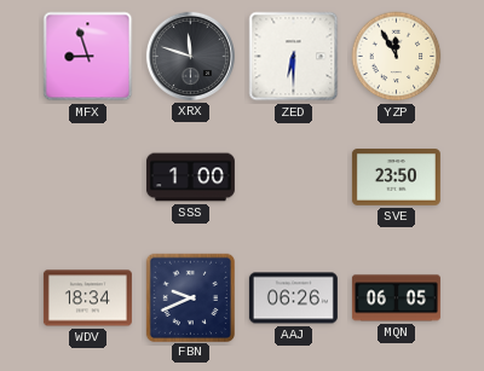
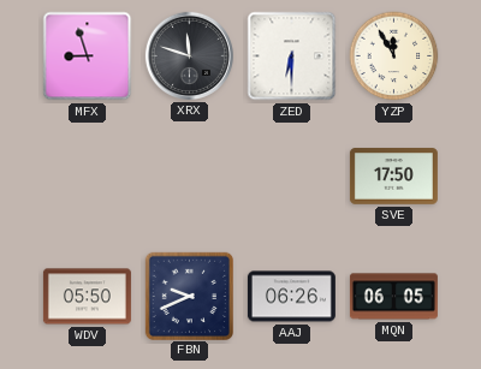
SSS: 1:00 -> none
SVE: 23:50 -> 17:50
WDV: 18:34 -> 05:50
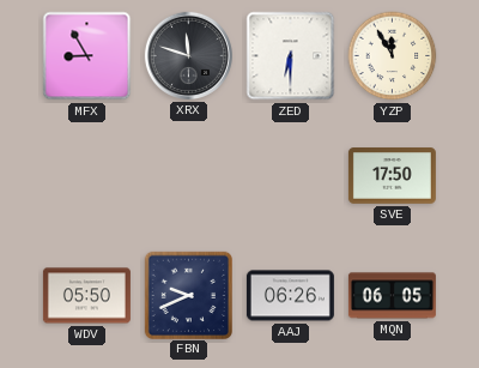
MFX: 8:57 -> 8:55
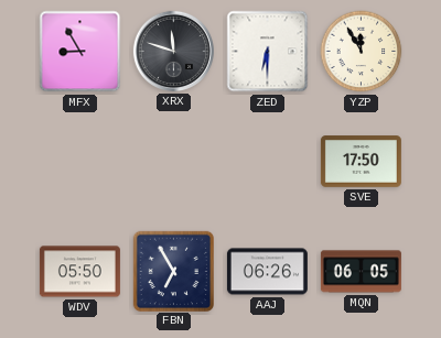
FBN: 9:41 -> 6:55
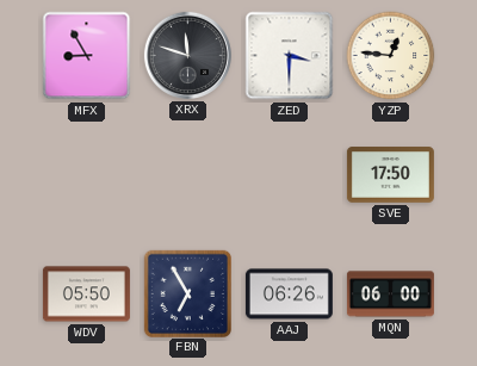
ZED: 6:30 -> 3:30
YZP: 11:55 -> 12:46
MQN: 06:05 -> 06:00
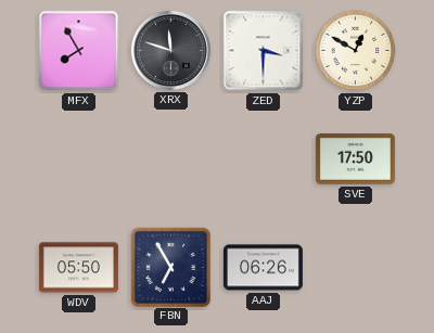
MFX: 8:55 -> 7:55
YZP: 12:46 -> 12:50
MQN: 06:00 -> none
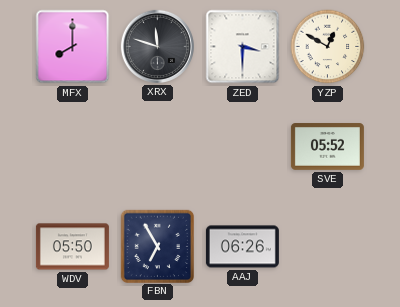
MFX: 7:55 -> 8:00
SVE: 17:50 -> 05:52
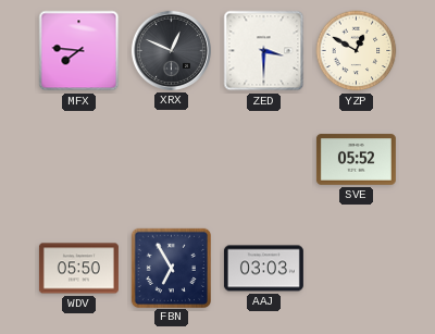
MFX: 8:00 -> 7:46
XRX: 11:48 -> 12:49
AAJ: 06:26 -> 03:03
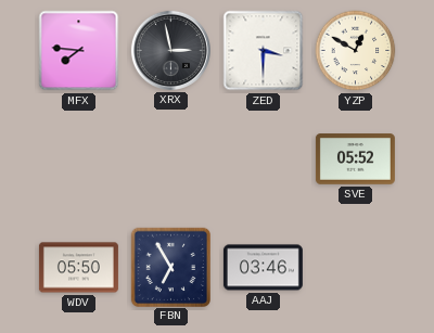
XRX: 12:49 -> 2:58
AAJ: 03:03 -> 03:46
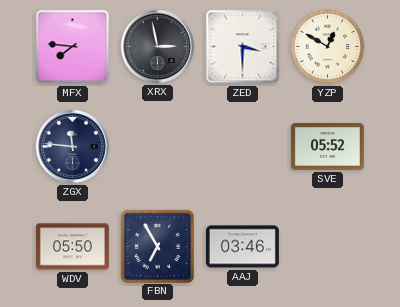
ZGX: none -> 11:46
